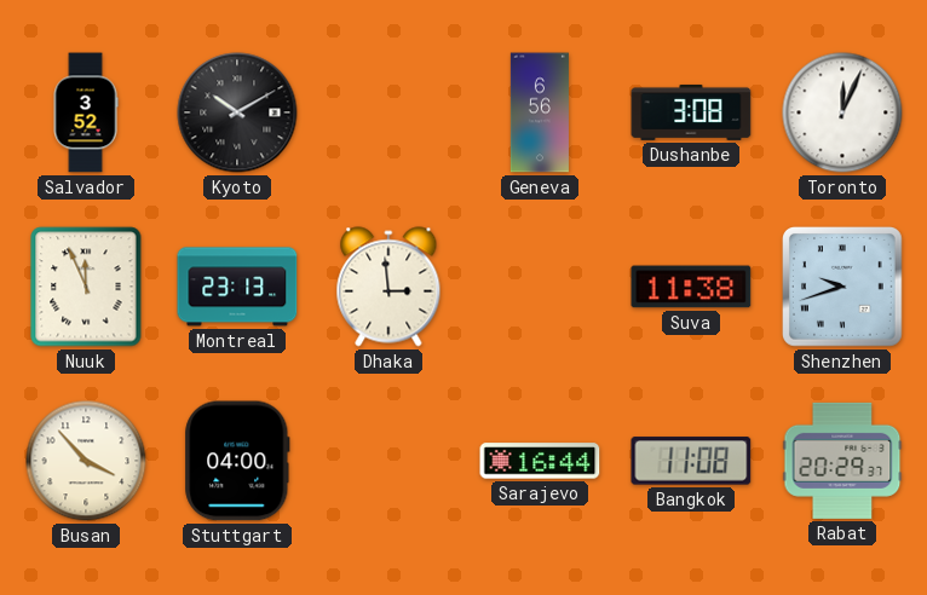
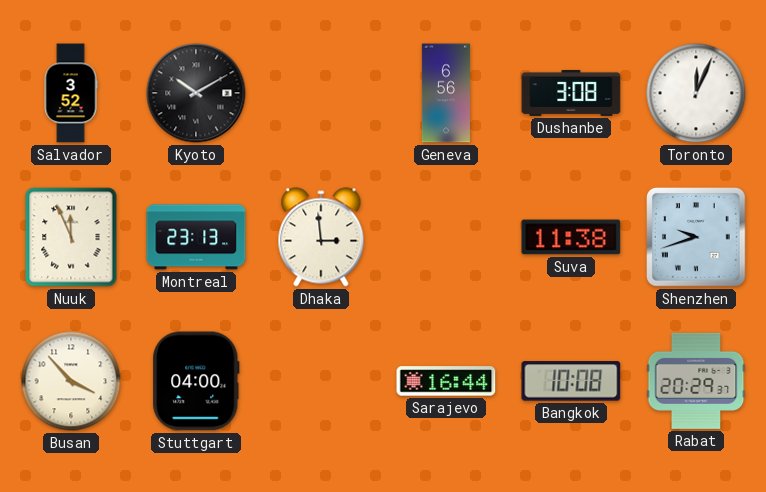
Bangkok: 11:08 -> 10:08
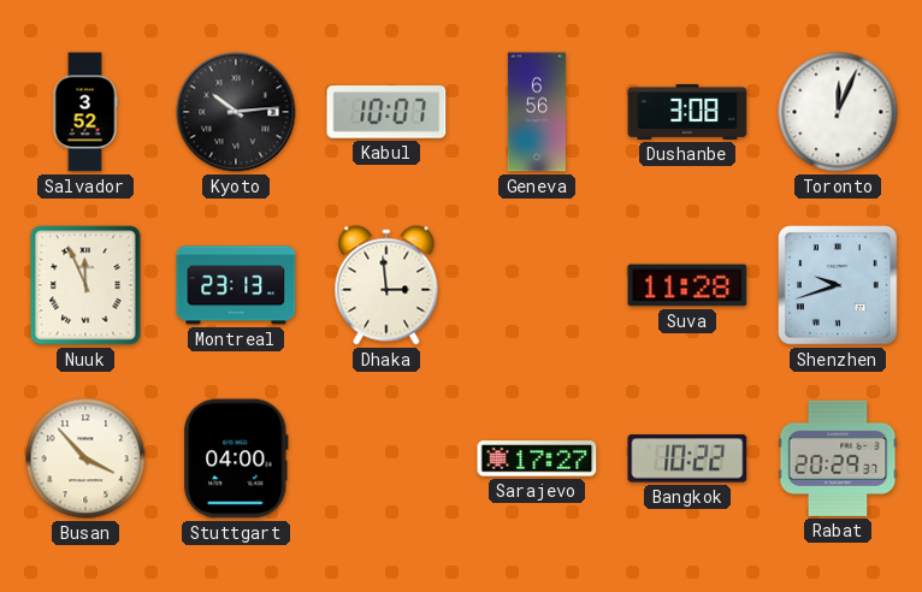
Kyoto: 10:10 -> 10:14
Kabul: none -> 10:07
Suva: 11:38 -> 11:28
Sarajevo: 16:44 -> 17:27
Bangkok: 10:08 -> 10:22
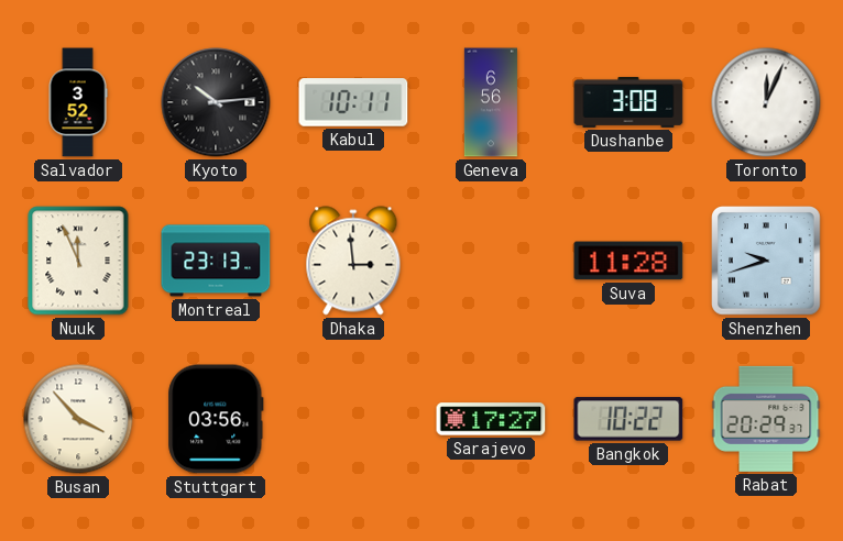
Kabul: 10:07 -> 10:11
Stuttgart: 04:00 -> 03:56
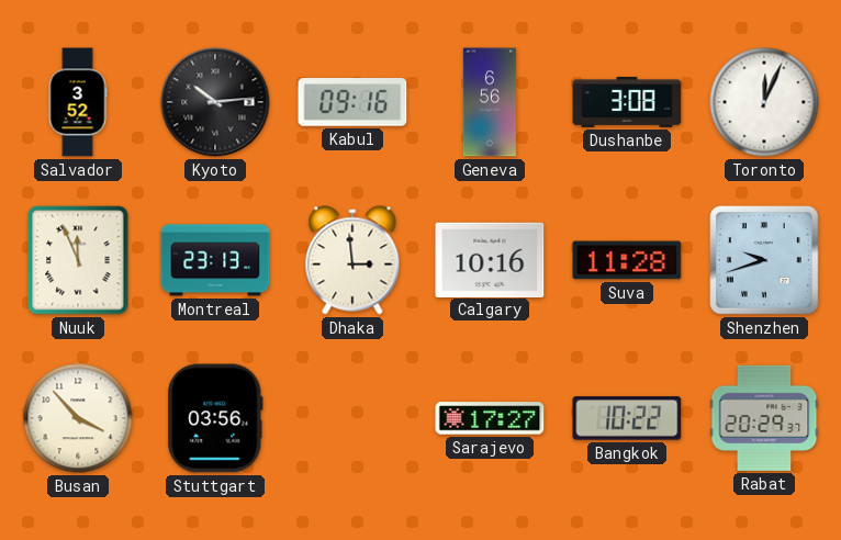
Kabul: 10:11 -> 09:16
Calgary: none -> 10:16
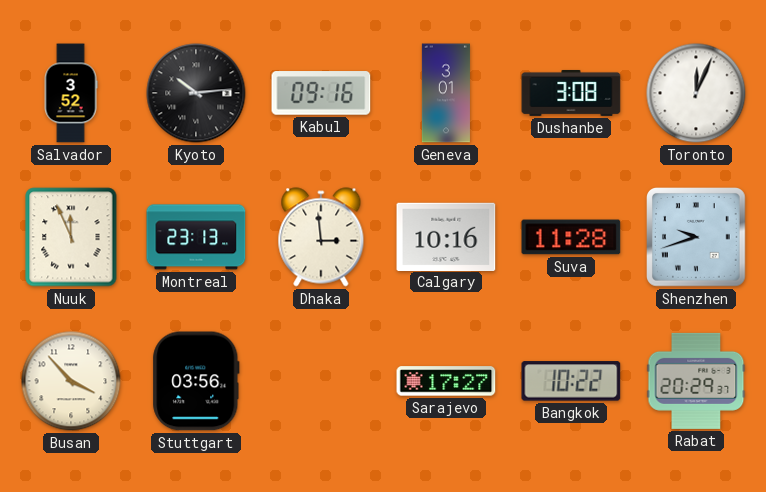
Geneva: 6:56 -> 3:01
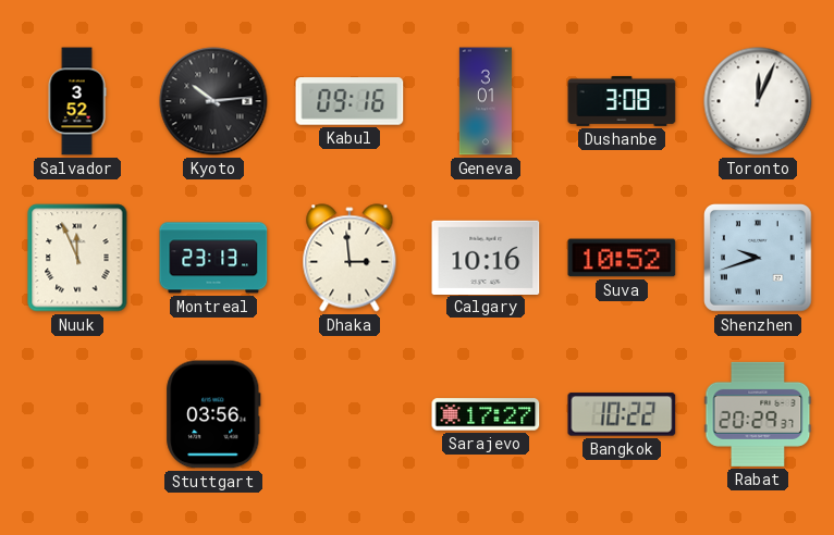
Suva: 11:28 -> 10:52
Busan: 3:53 -> none
